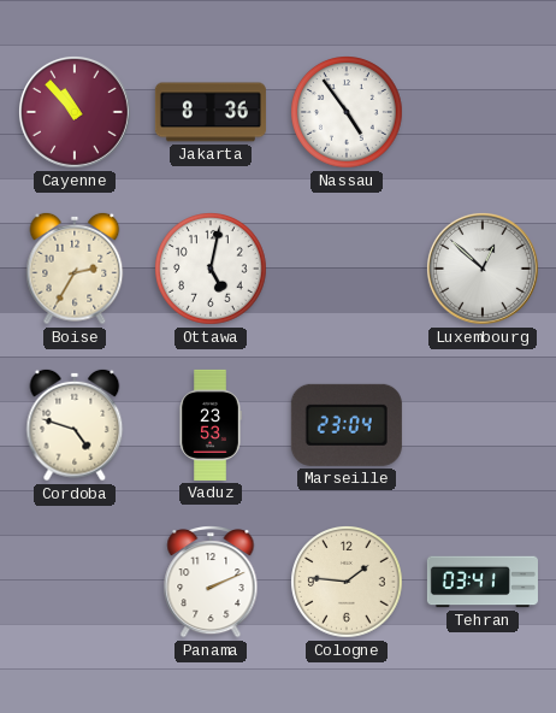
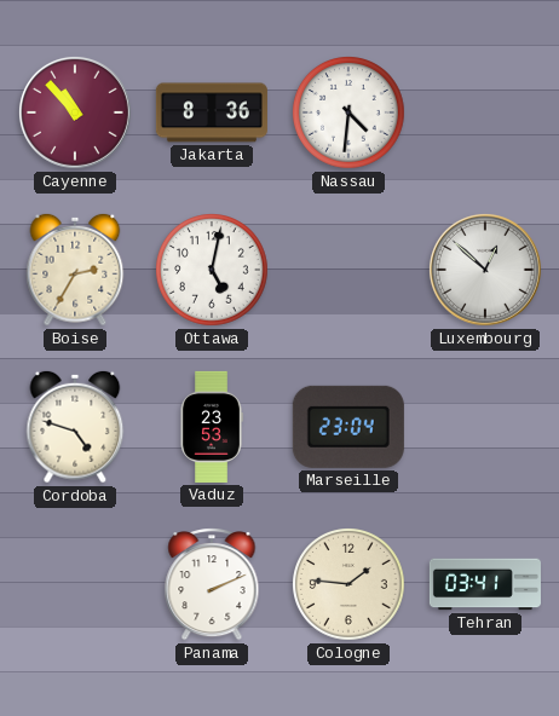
Nassau: 4:54 -> 4:31
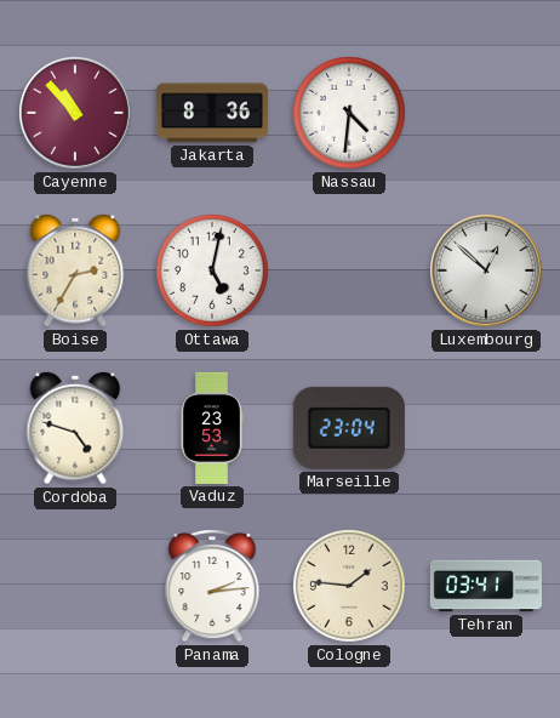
Panama: 2:11 -> 2:14
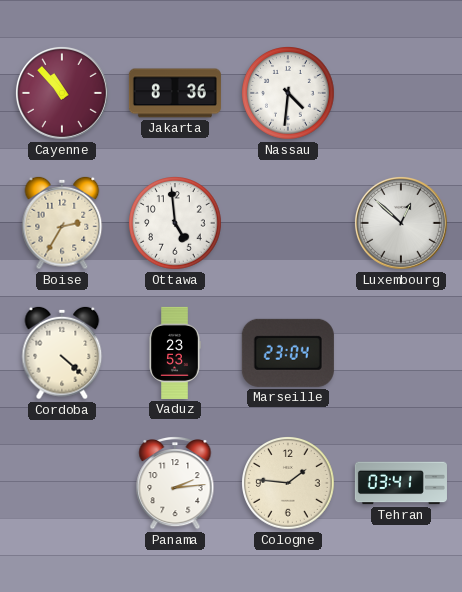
Ottawa: 5:02 -> 4:59
Cordoba: 4:48 -> 4:22
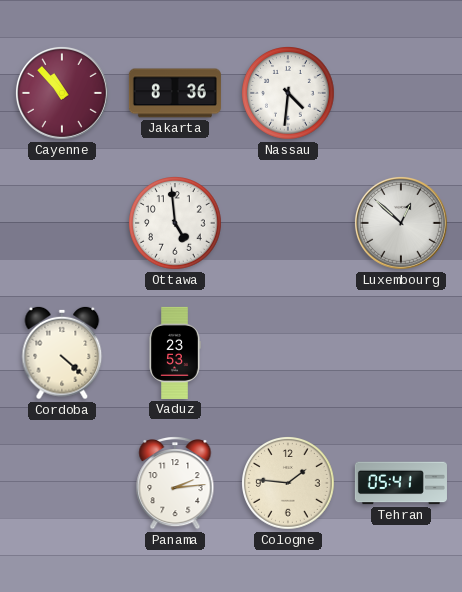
Boise: 2:35 -> none
Marseille: 23:04 -> none
Tehran: 03:41 -> 05:41
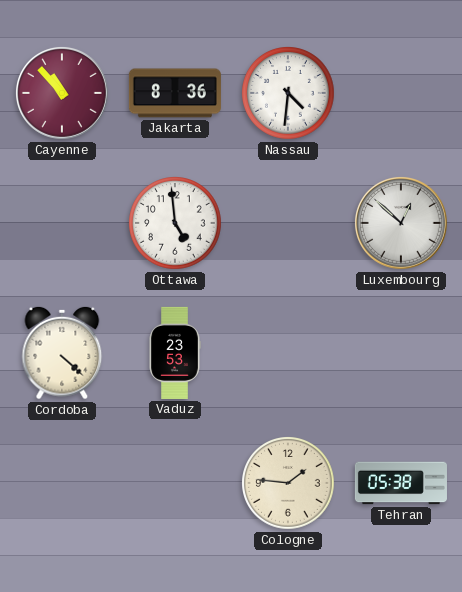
Panama: 2:14 -> none
Tehran: 05:41 -> 05:38
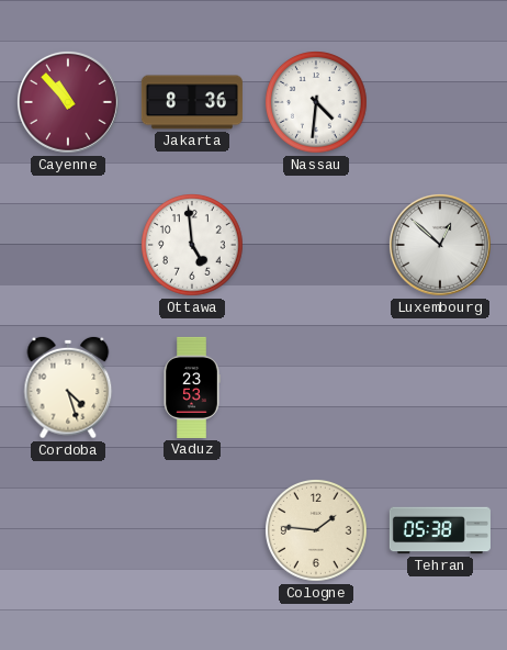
Cordoba: 4:22 -> 4:27
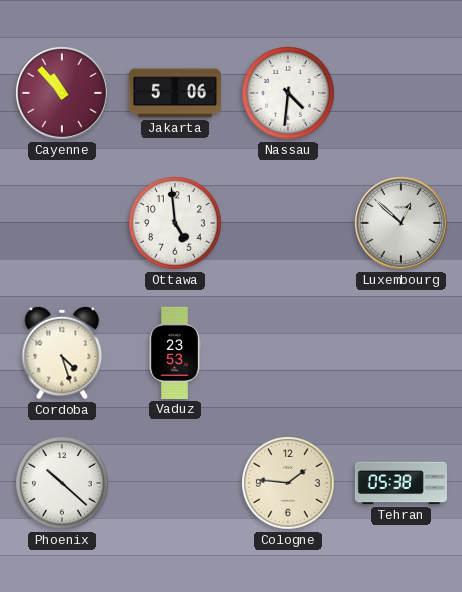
Jakarta: 8:36 -> 5:06
Phoenix: none -> 10:22
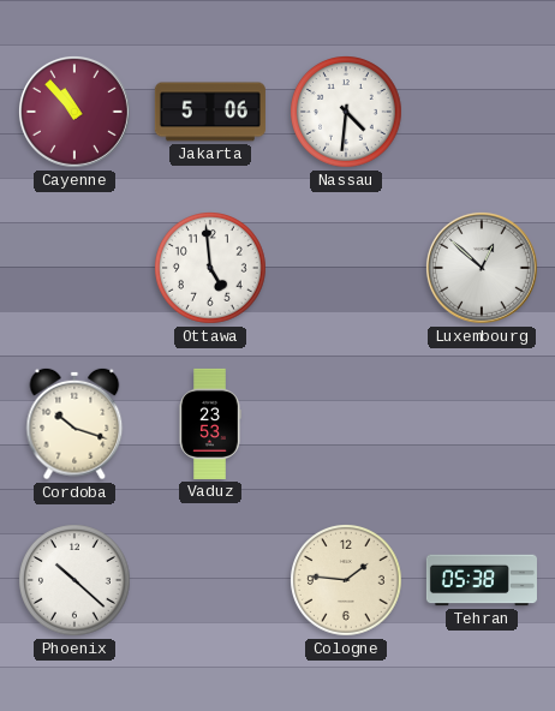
Cordoba: 4:27 -> 10:18
